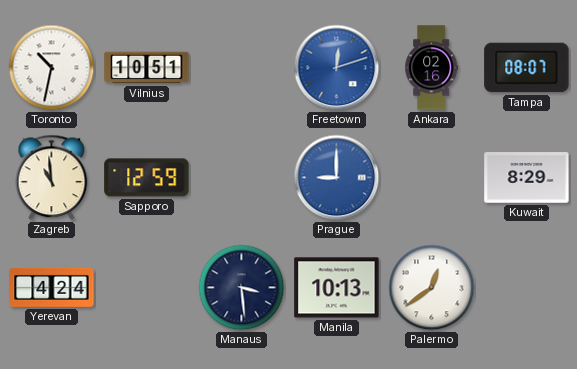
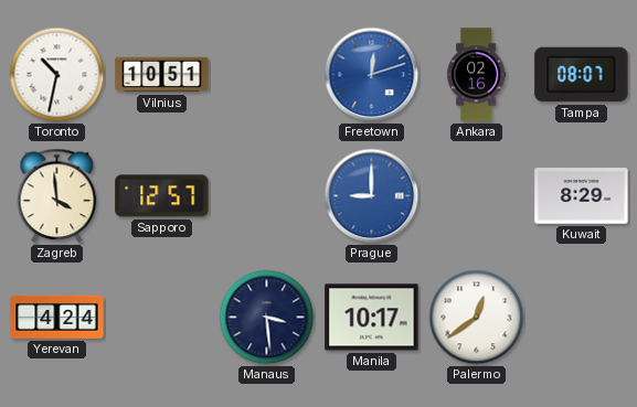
Zagreb: 10:59 -> 3:59
Sapporo: 12:59 -> 12:57
Manila: 10:13 -> 10:17
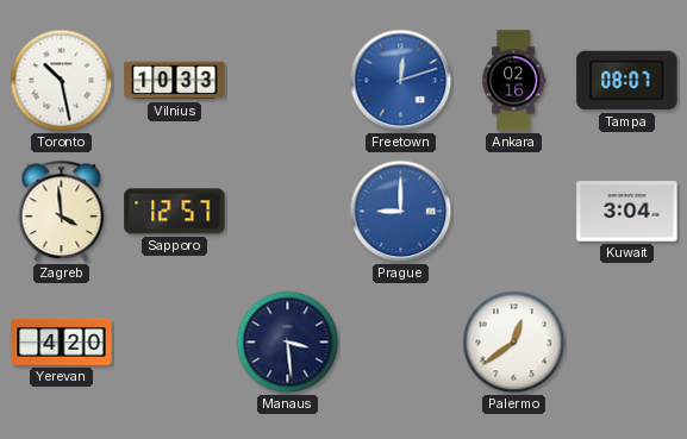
Toronto: 10:32 -> 10:28
Vilnius: 10:51 -> 10:33
Kuwait: 8:29 -> 3:04
Yerevan: 4:24 -> 4:20
Manila: 10:17 -> none
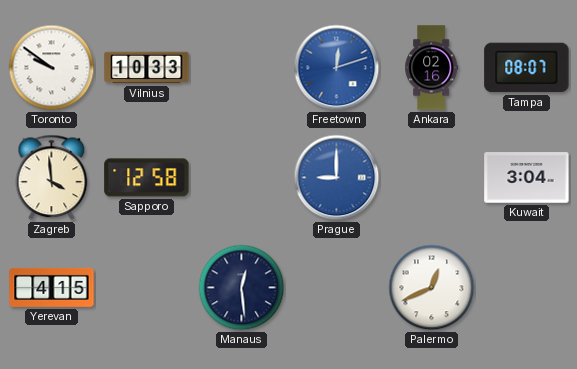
Toronto: 10:28 -> 9:51
Sapporo: 12:57 -> 12:58
Yerevan: 4:20 -> 4:15
Manaus: 3:29 -> 12:29
Palermo: 12:39 -> 12:41
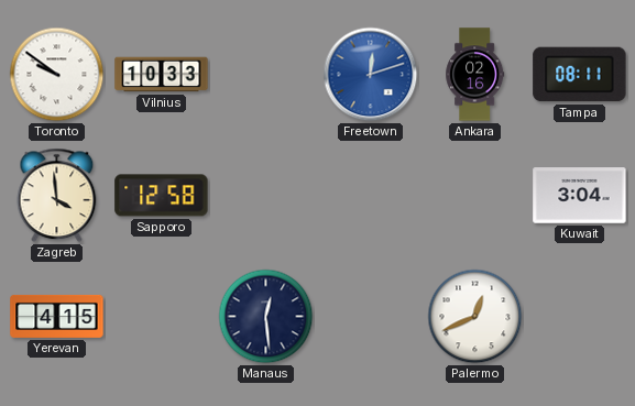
Tampa: 08:07 -> 08:11
Prague: 9:00 -> none
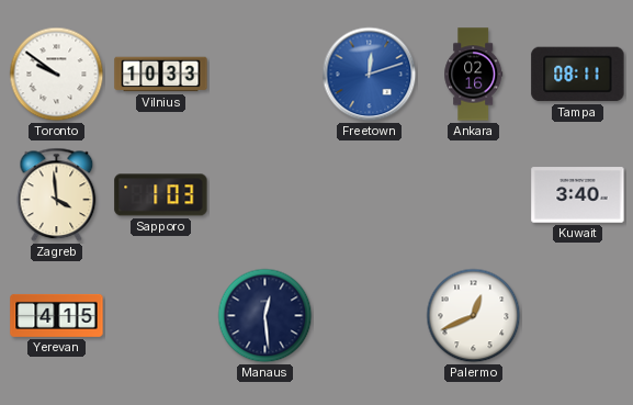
Sapporo: 12:58 -> 1:03
Kuwait: 3:04 -> 3:40
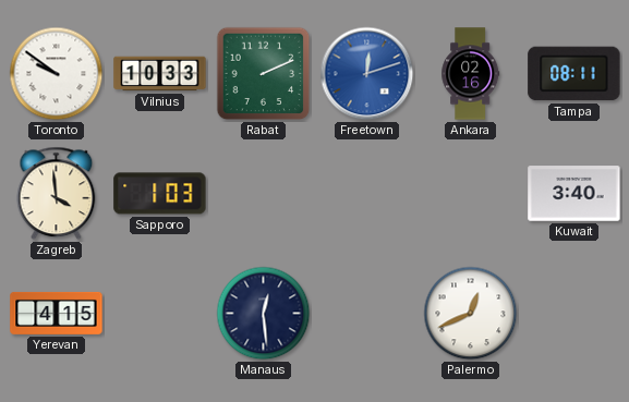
Rabat: none -> 2:11
